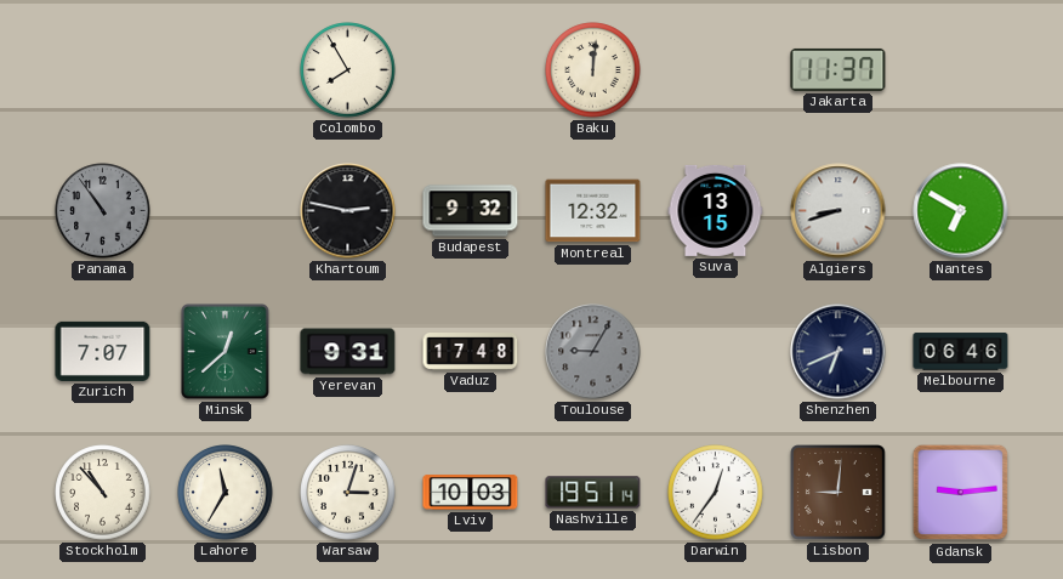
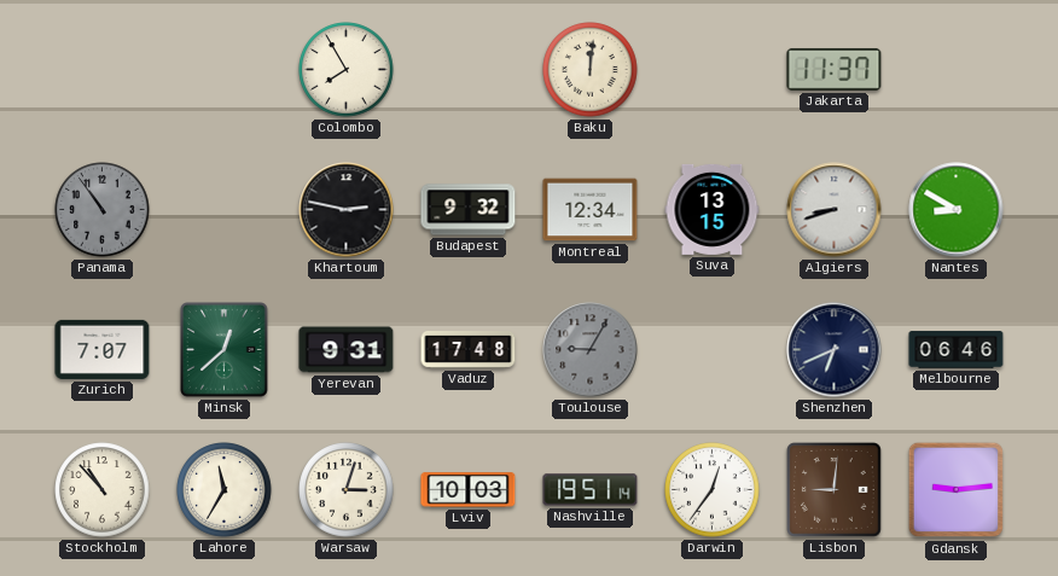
Montreal: 12:32 -> 12:34
Nantes: 6:50 -> 8:50
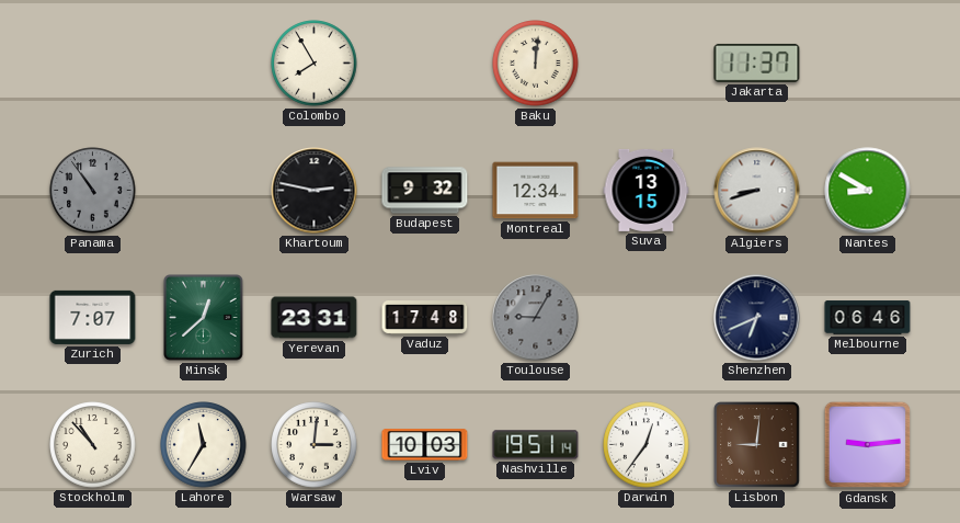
Yerevan: 9:31 -> 23:31
Warsaw: 3:03 -> 3:01
